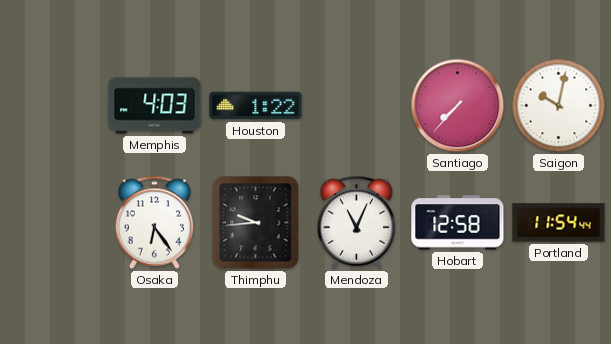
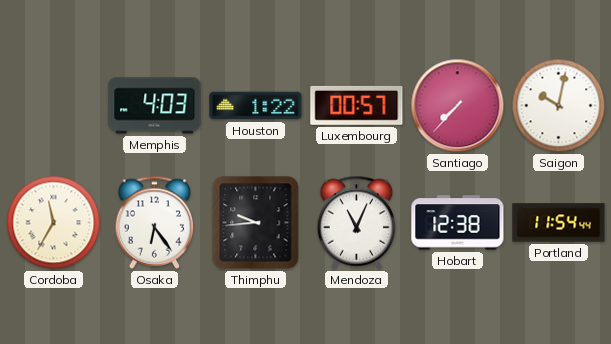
Luxembourg: none -> 00:57
Cordoba: none -> 11:35
Hobart: 12:58 -> 12:38
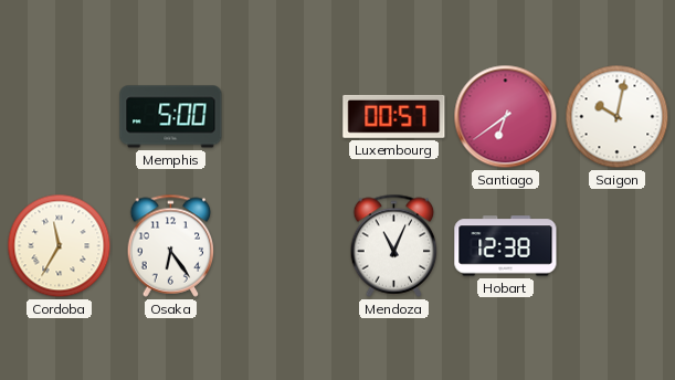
Memphis: 4:03 -> 5:00
Houston: 1:22 -> none
Santiago: 7:37 -> 6:39
Thimphu: 9:44 -> none
Portland: 11:54 -> none
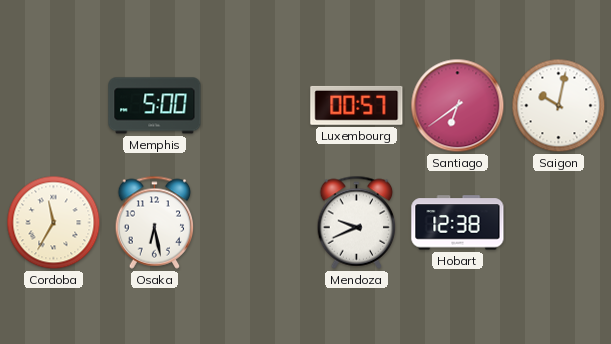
Osaka: 6:24 -> 6:28
Mendoza: 11:04 -> 9:41
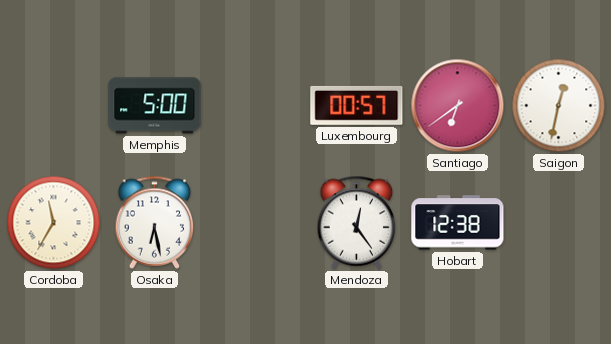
Saigon: 10:02 -> 12:32
Mendoza: 9:41 -> 12:24
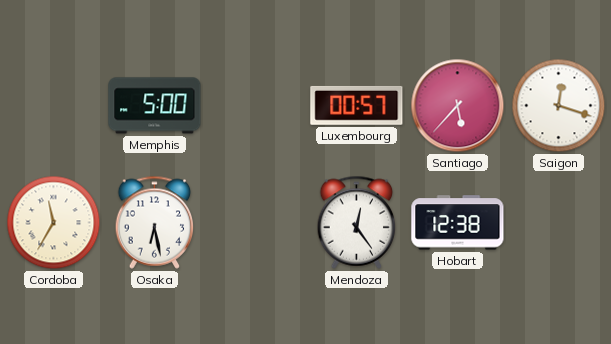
Santiago: 6:39 -> 5:37
Saigon: 12:32 -> 12:18
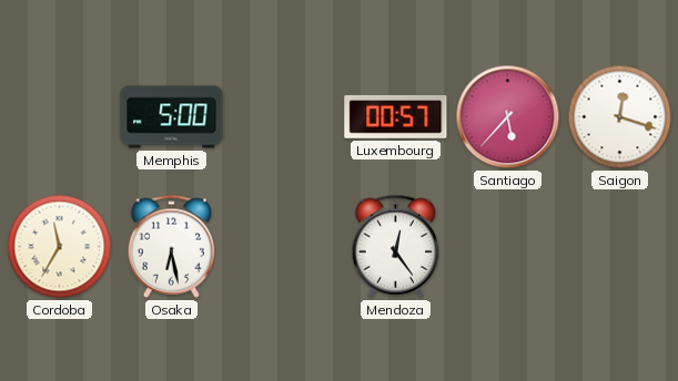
Hobart: 12:38 -> none
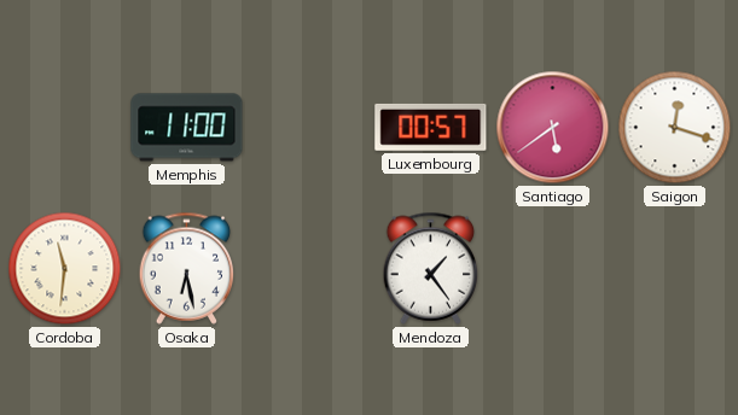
Memphis: 5:00 -> 11:00
Santiago: 5:37 -> 5:39
Cordoba: 11:35 -> 11:31
Mendoza: 12:24 -> 1:24
